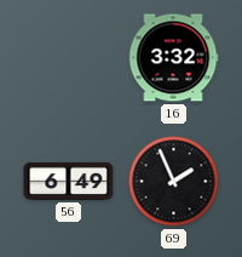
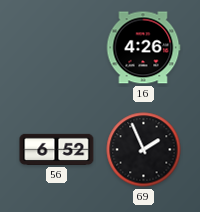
16: 3:32 -> 4:26
56: 6:49 -> 6:52
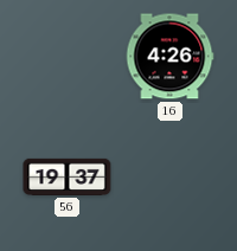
56: 6:52 -> 19:37
69: 1:56 -> none
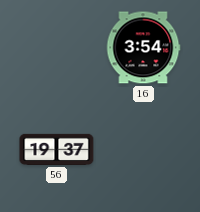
16: 4:26 -> 3:54
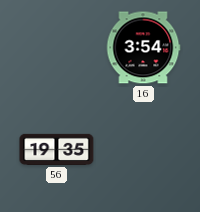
56: 19:37 -> 19:35
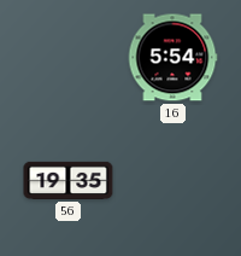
16: 3:54 -> 5:54
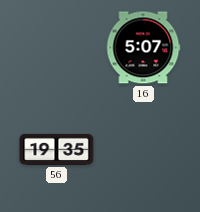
16: 5:54 -> 5:07
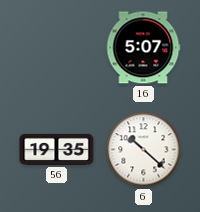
6: none -> 10:22
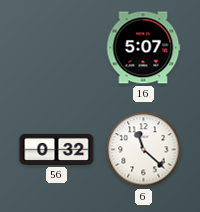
56: 19:35 -> 0:32
6: 10:22 -> 11:22
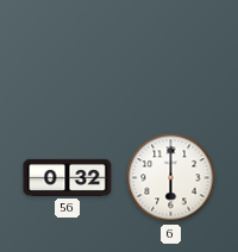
16: 5:07 -> none
6: 11:22 -> 6:00
